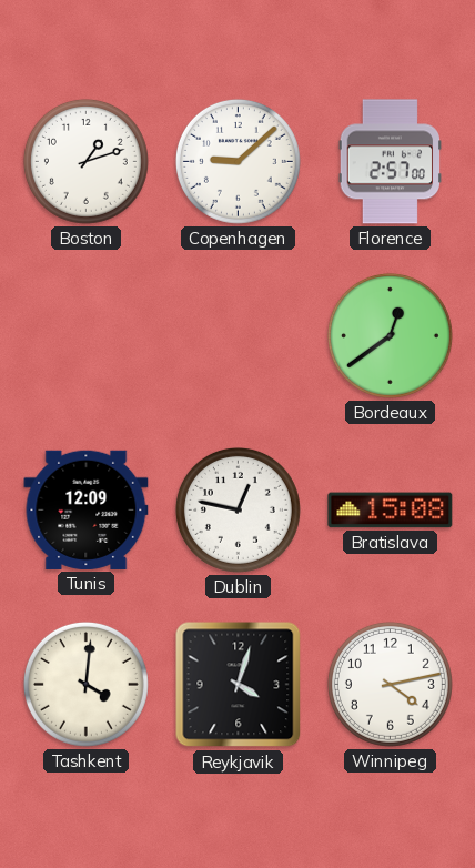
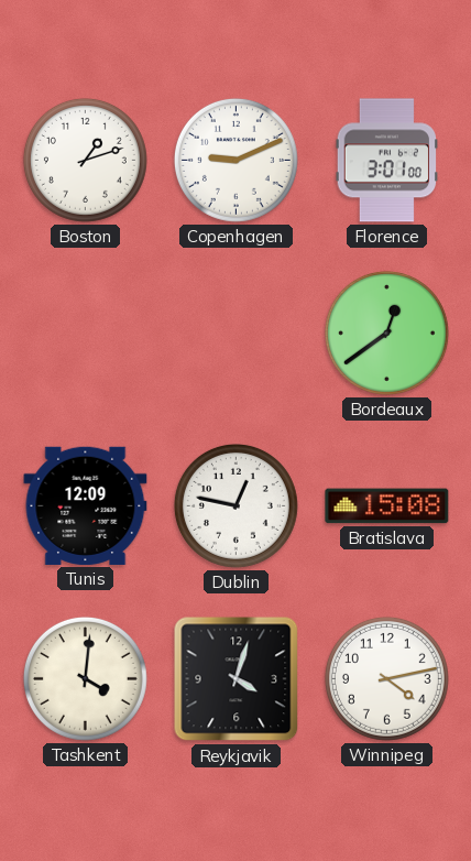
Copenhagen: 9:08 -> 9:11
Florence: 2:57 -> 3:01
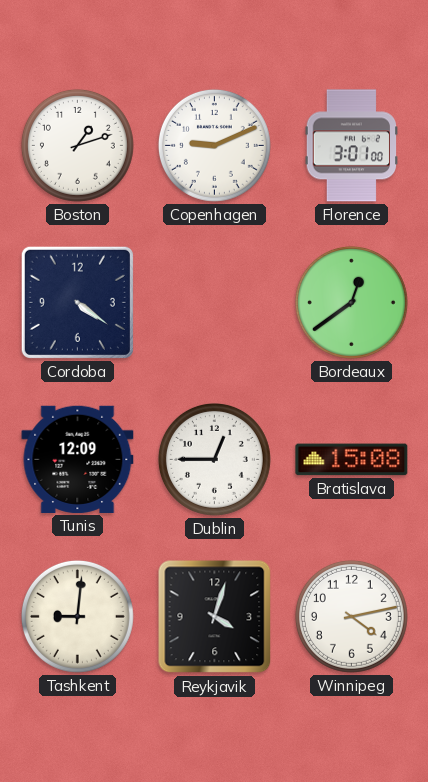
Cordoba: none -> 4:21
Dublin: 12:47 -> 12:45
Tashkent: 4:01 -> 9:01
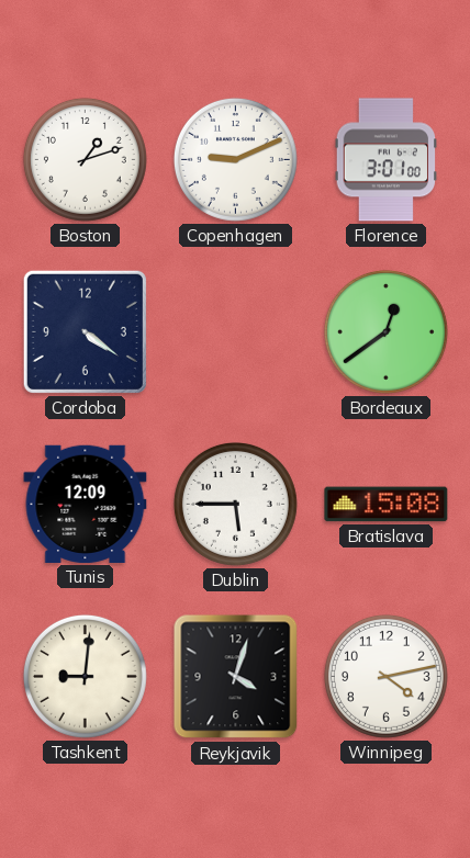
Dublin: 12:45 -> 5:45
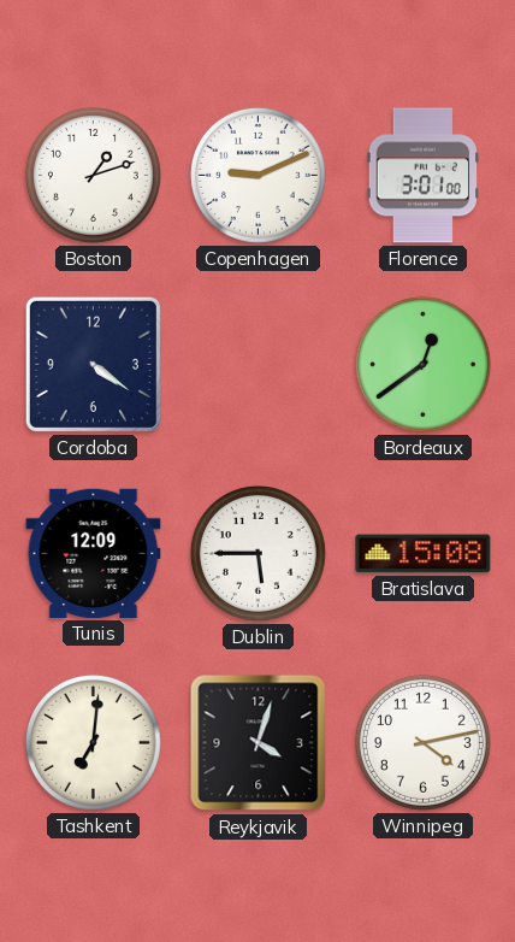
Tashkent: 9:01 -> 7:01
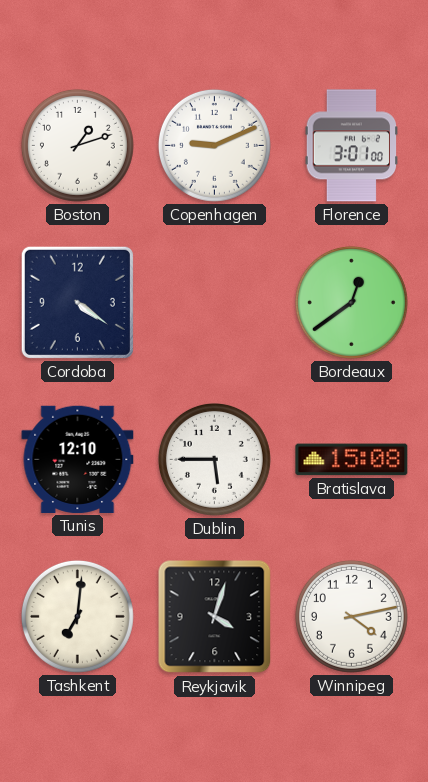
Tunis: 12:09 -> 12:10
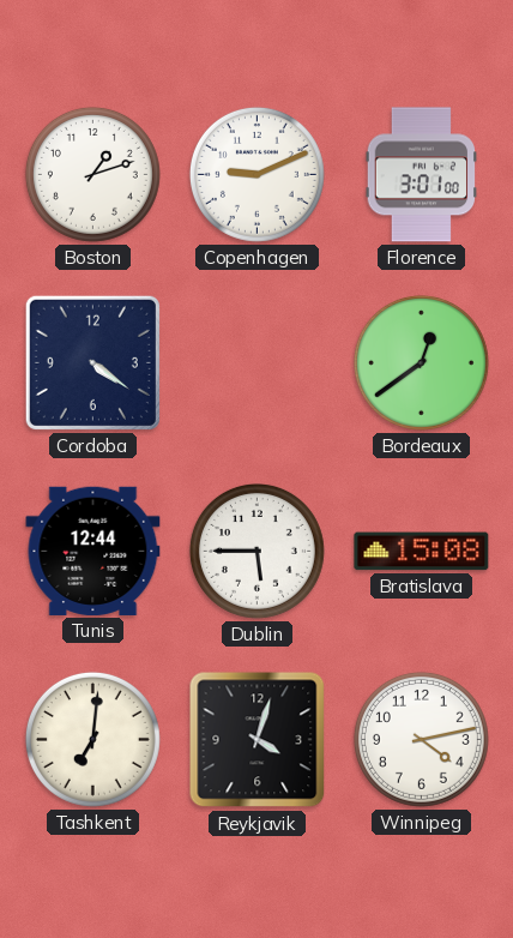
Tunis: 12:10 -> 12:44
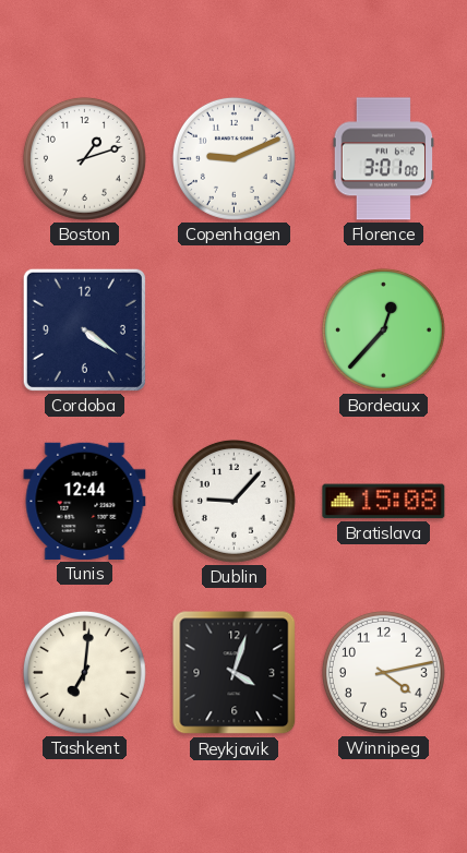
Bordeaux: 12:39 -> 12:37
Dublin: 5:45 -> 9:07
